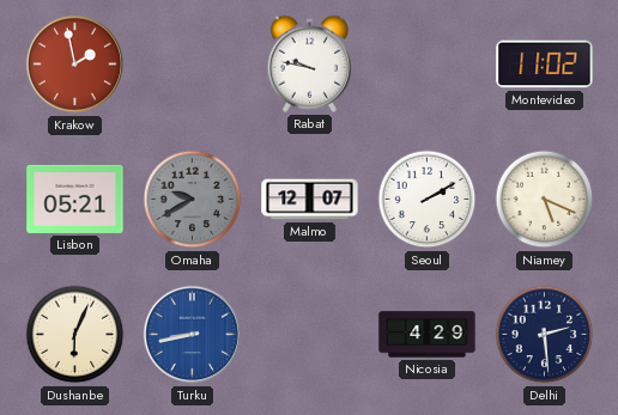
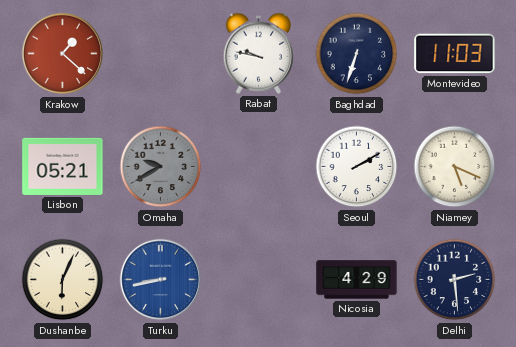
Krakow: 1:58 -> 1:22
Baghdad: none -> 6:33
Montevideo: 11:02 -> 11:03
Malmo: 12:07 -> none
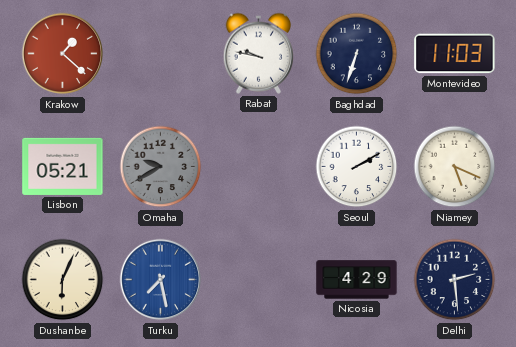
Turku: 8:43 -> 7:28
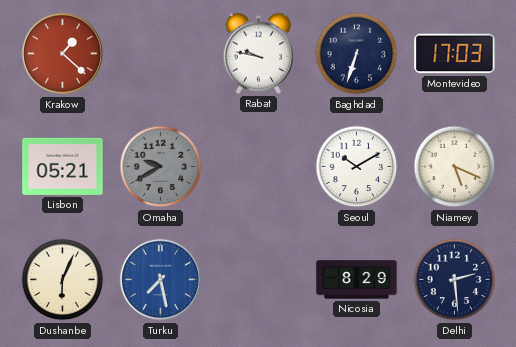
Montevideo: 11:03 -> 17:03
Seoul: 2:10 -> 10:10
Nicosia: 4:29 -> 8:29
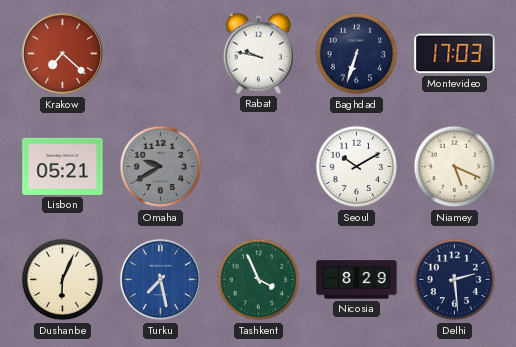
Krakow: 1:22 -> 7:22
Tashkent: none -> 3:56
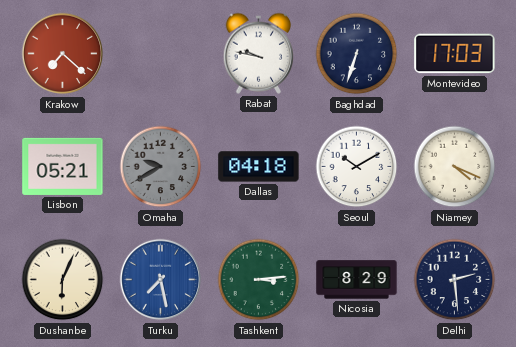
Dallas: none -> 04:18
Niamey: 5:19 -> 4:19
Tashkent: 3:56 -> 3:14
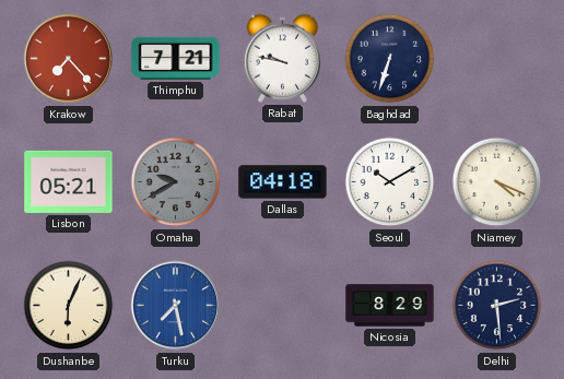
Krakow: 7:22 -> 7:23
Thimphu: none -> 7:21
Montevideo: 17:03 -> none
Tashkent: 3:14 -> none
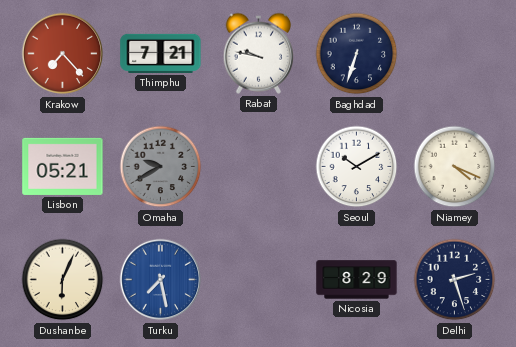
Dallas: 04:18 -> none
Delhi: 2:29 -> 2:27
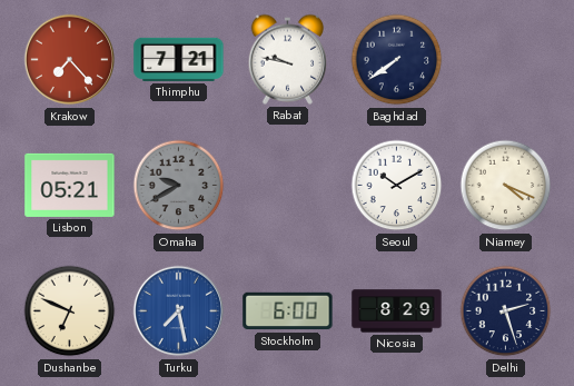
Baghdad: 6:33 -> 7:39
Dushanbe: 6:04 -> 6:49
Stockholm: none -> 6:00
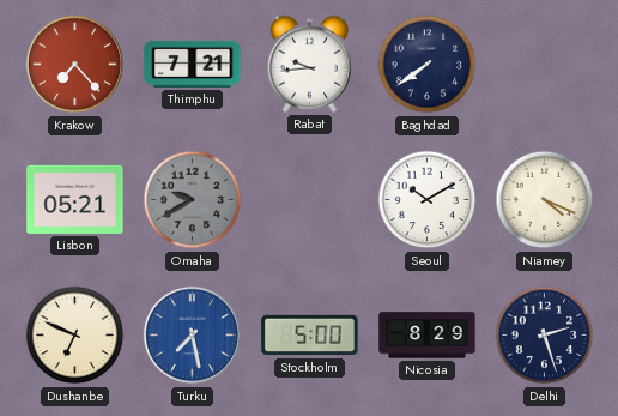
Rabat: 9:47 -> 9:44
Stockholm: 6:00 -> 5:00
